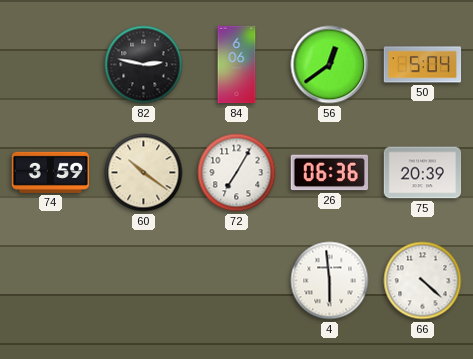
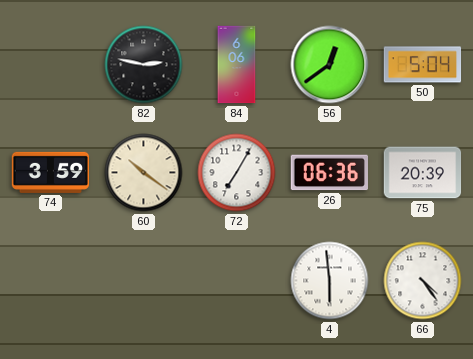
66: 4:22 -> 4:24
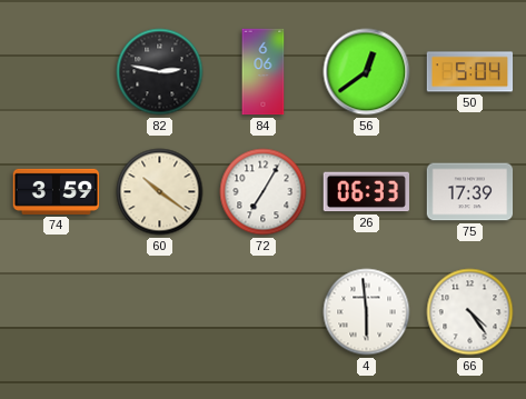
26: 06:36 -> 06:33
75: 20:39 -> 17:39
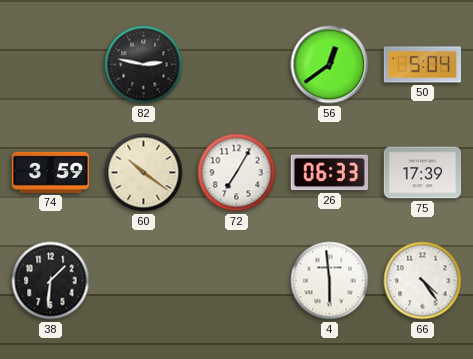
84: 6:06 -> none
38: none -> 1:31
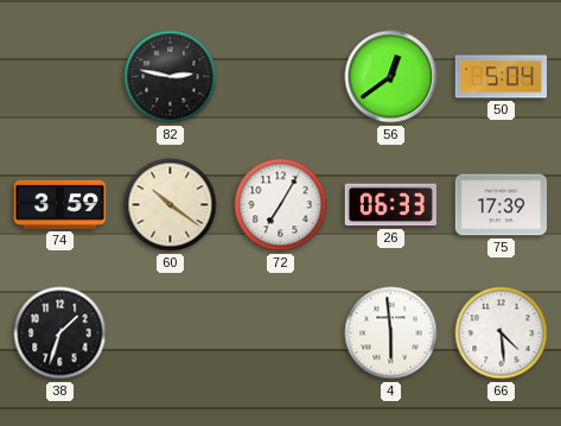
38: 1:31 -> 1:33
66: 4:24 -> 4:29
